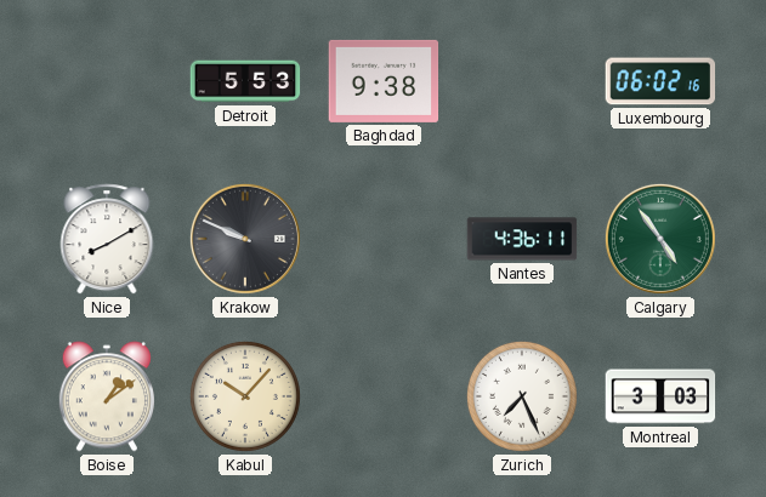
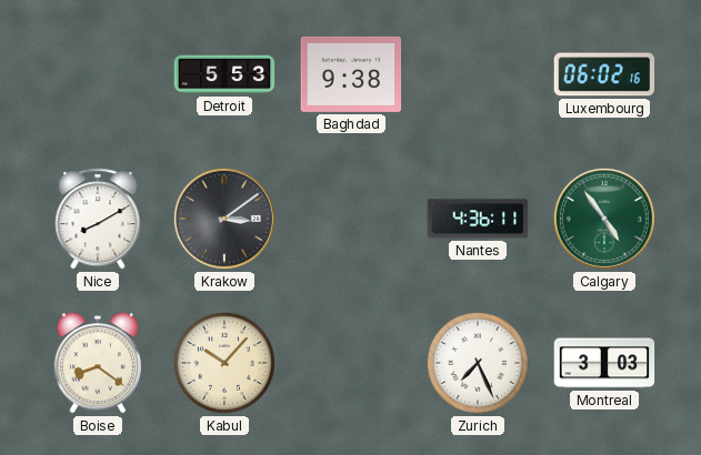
Krakow: 9:49 -> 3:09
Boise: 1:09 -> 8:21
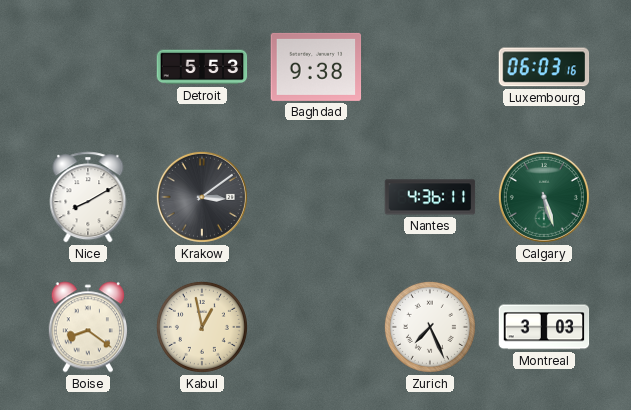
Luxembourg: 06:02 -> 06:03
Calgary: 4:54 -> 5:27
Kabul: 10:07 -> 12:58
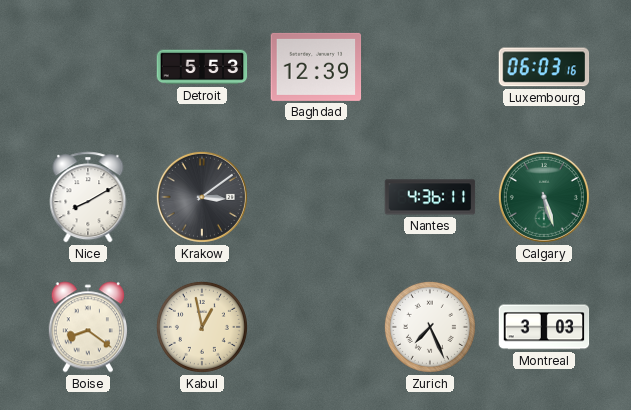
Baghdad: 9:38 -> 12:39
